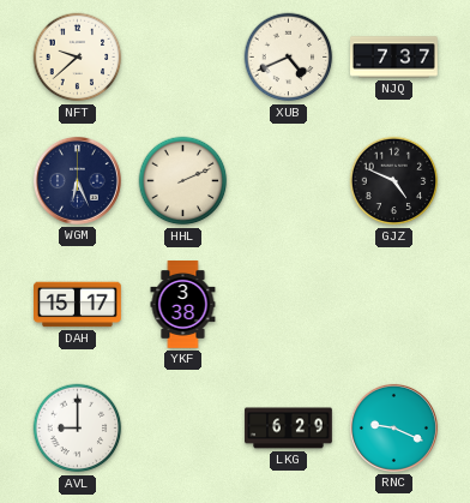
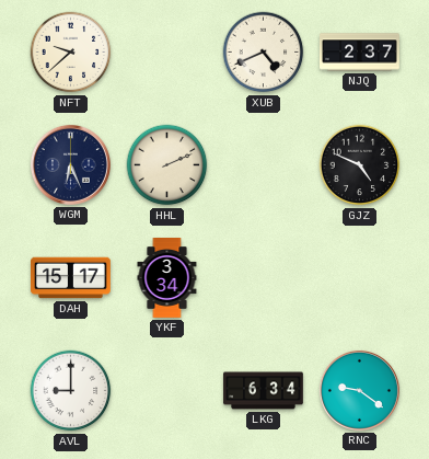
NJQ: 7:37 -> 2:37
YKF: 3:38 -> 3:34
LKG: 6:29 -> 6:34
RNC: 9:19 -> 9:21
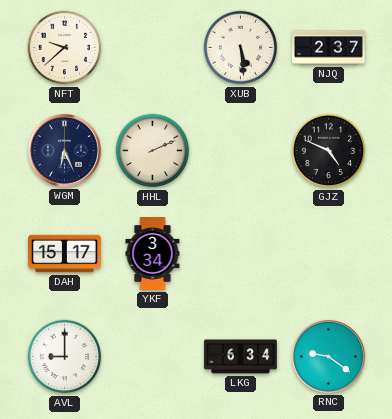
XUB: 4:41 -> 5:29
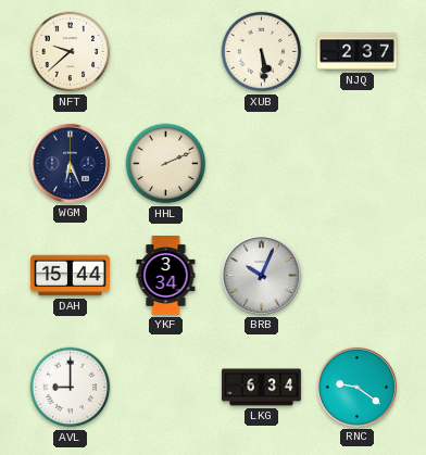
GJZ: 4:49 -> none
DAH: 15:17 -> 15:44
BRB: none -> 10:04
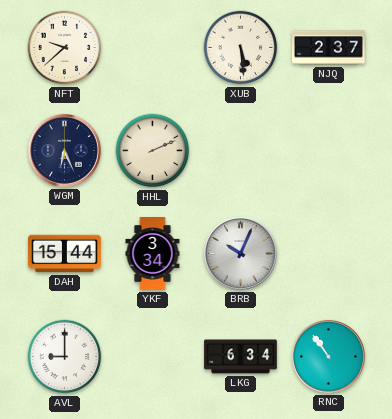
RNC: 9:21 -> 10:54
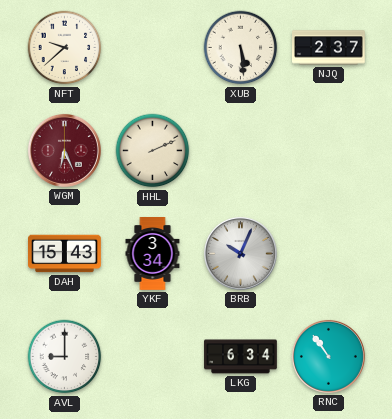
WGM dial: navy -> burgundy
DAH: 15:44 -> 15:43
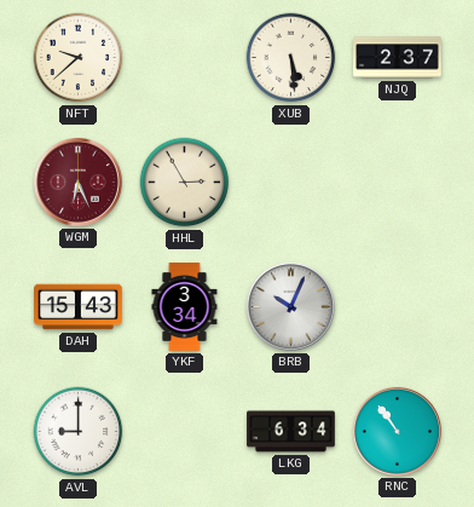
HHL: 2:11 -> 2:55
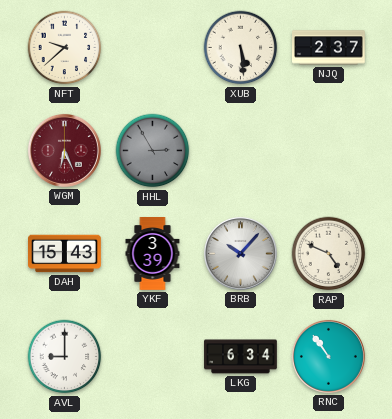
HHL dial: cream -> grey
YKF: 3:34 -> 3:39
BRB: 10:04 -> 10:07
RAP: none -> 4:49
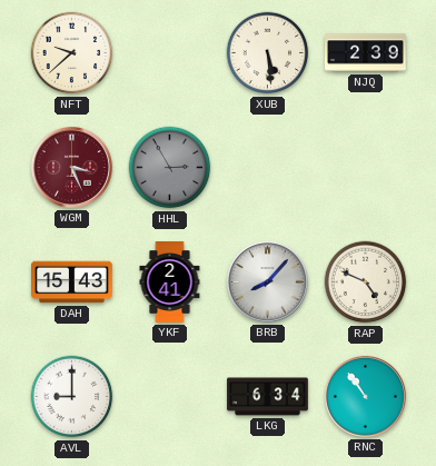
NJQ: 2:37 -> 2:39
WGM: 6:26 -> 3:26
YKF: 3:39 -> 2:41
BRB: 10:07 -> 8:07
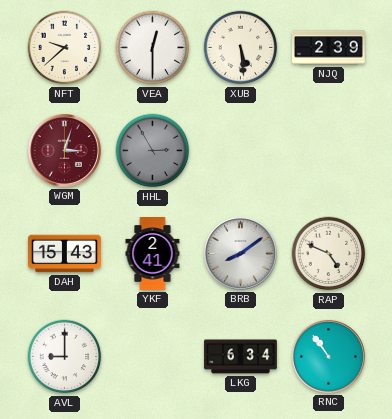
VEA: none -> 12:30
WGM: 3:26 -> 3:03
BRB: 8:07 -> 8:09
